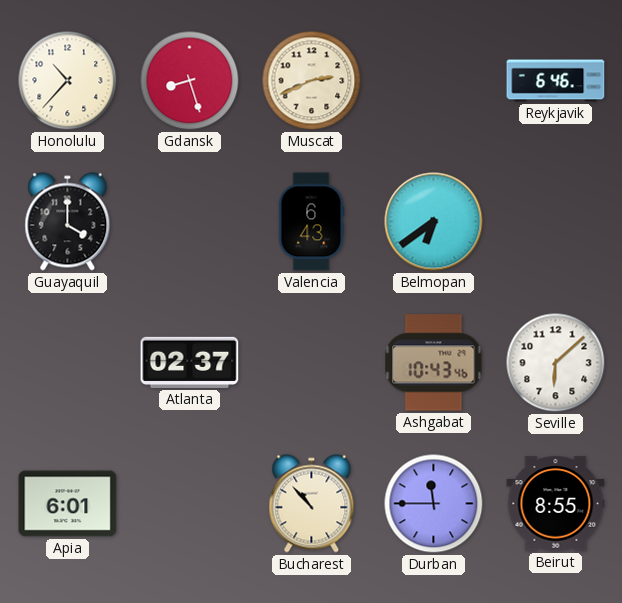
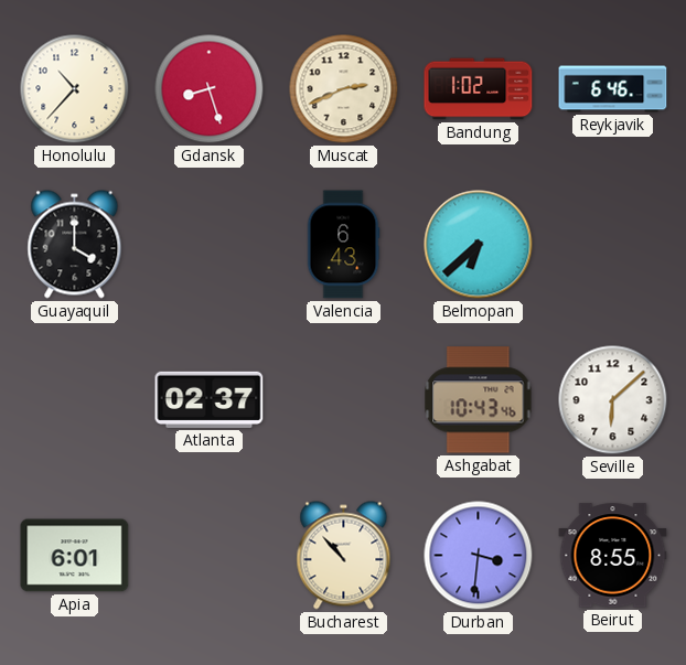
Bandung: none -> 1:02
Belmopan: 6:39 -> 6:38
Durban: 11:45 -> 3:31
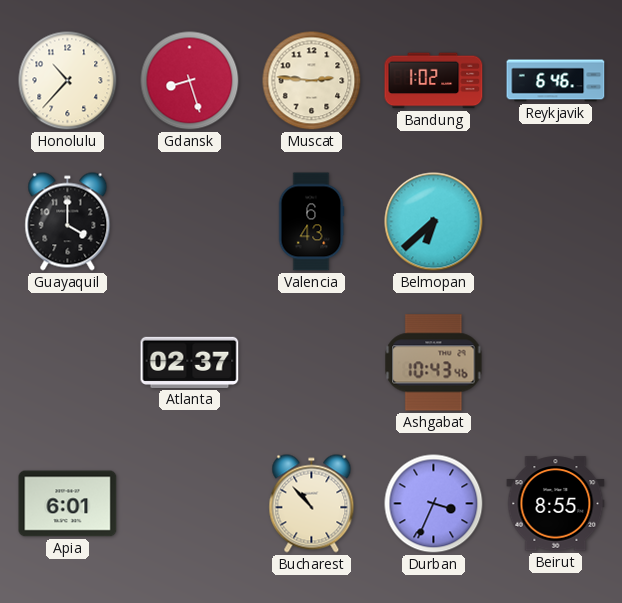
Muscat: 2:41 -> 2:46
Seville: 6:08 -> none
Durban: 3:31 -> 3:34
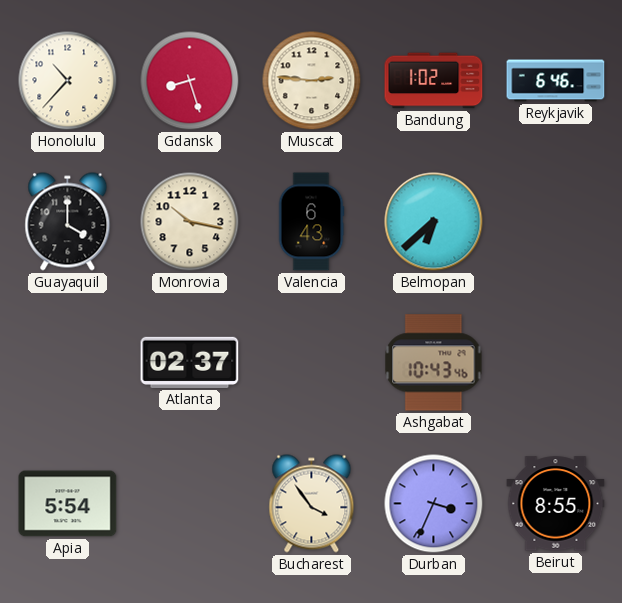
Monrovia: none -> 10:17
Apia: 6:01 -> 5:54
Bucharest: 10:53 -> 3:54
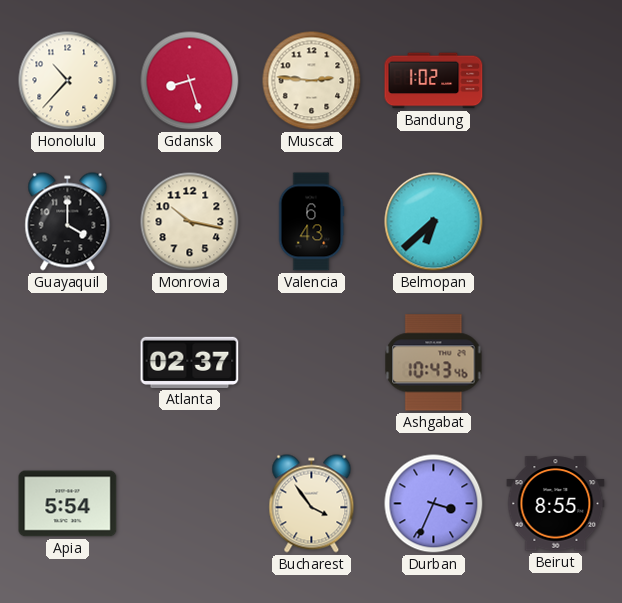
Reykjavik: 6:46 -> none
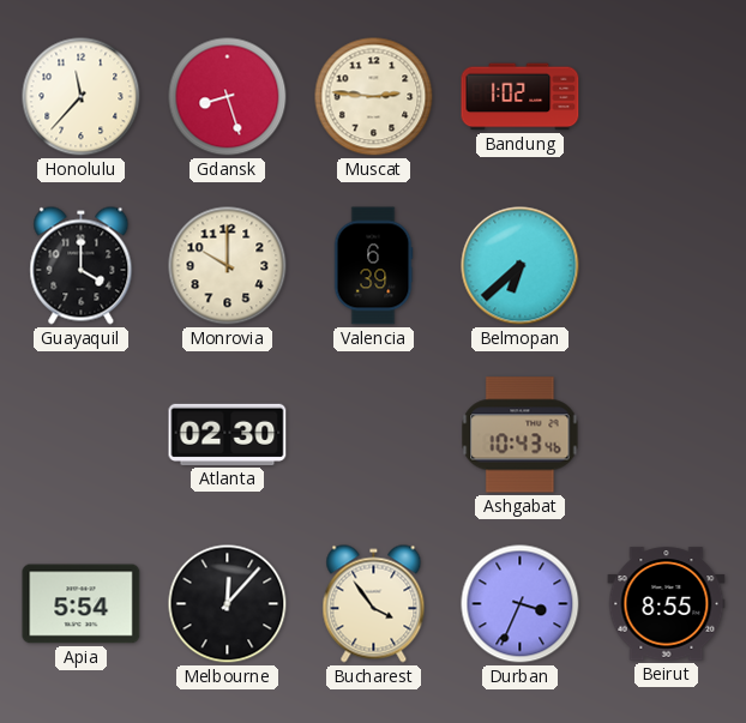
Honolulu: 10:37 -> 11:37
Monrovia: 10:17 -> 10:00
Valencia: 6:43 -> 6:39
Atlanta: 02:37 -> 02:30
Melbourne: none -> 12:07
